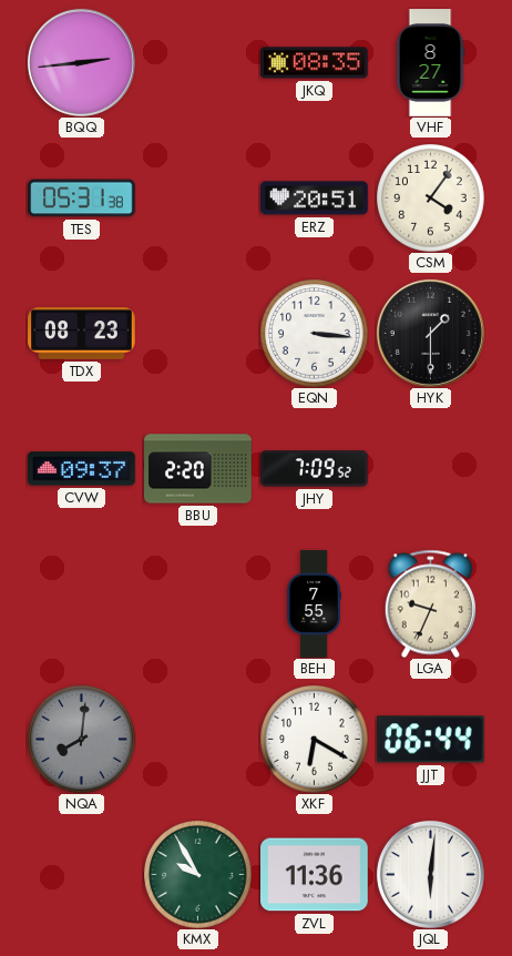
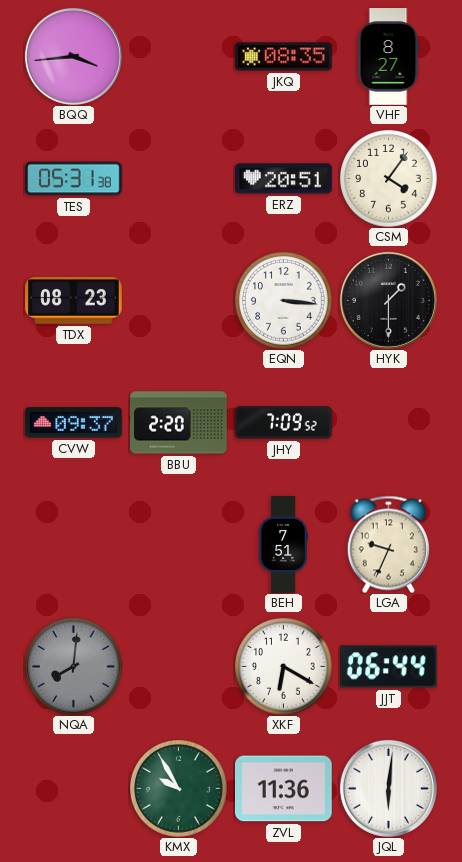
BQQ: 2:44 -> 3:44
BEH: 7:55 -> 7:51
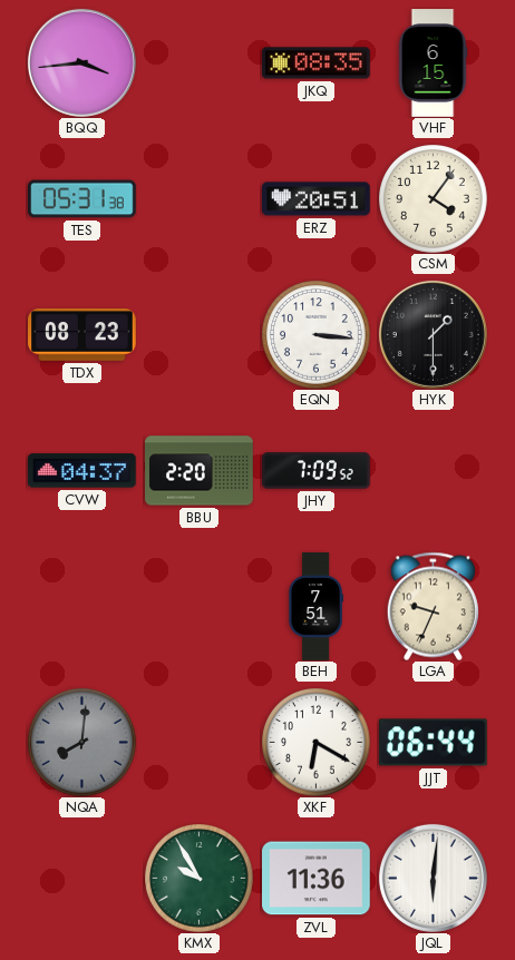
VHF: 8:27 -> 6:15
CVW: 09:37 -> 04:37
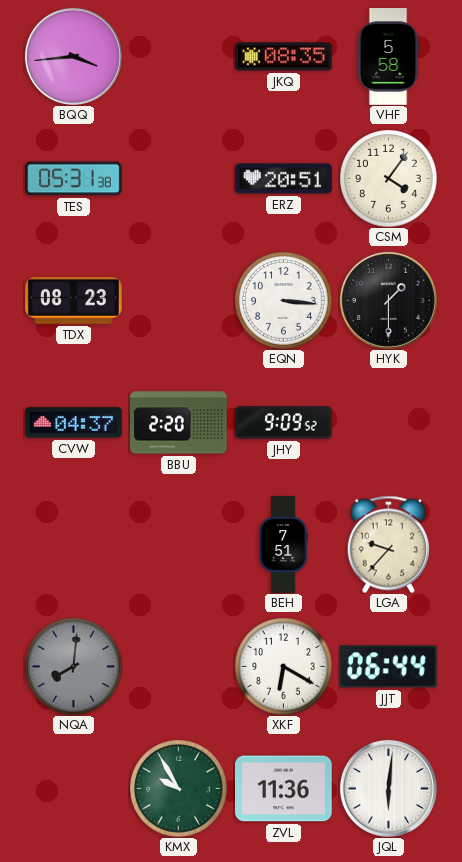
VHF: 6:15 -> 5:58
JHY: 7:09 -> 9:09
LGA: 9:34 -> 9:37
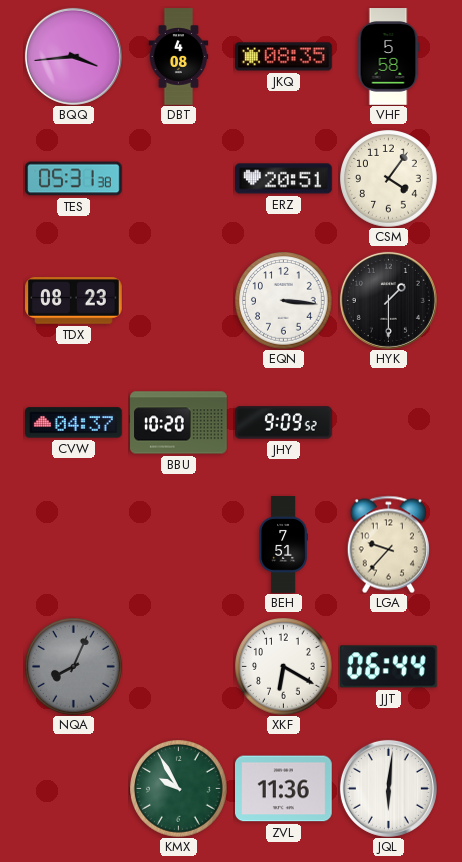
DBT: none -> 4:08
BBU: 2:20 -> 10:20
NQA: 8:01 -> 8:04
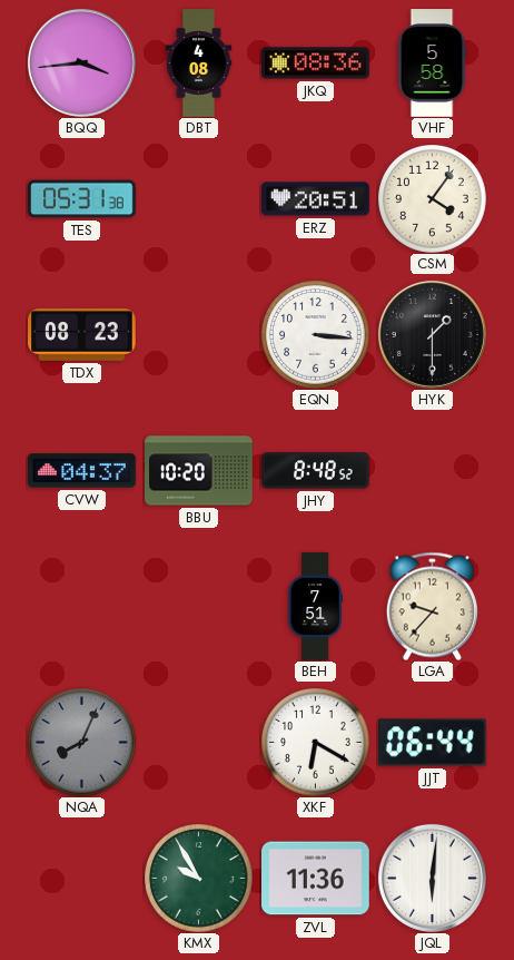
JKQ: 08:35 -> 08:36
JHY: 9:09 -> 8:48
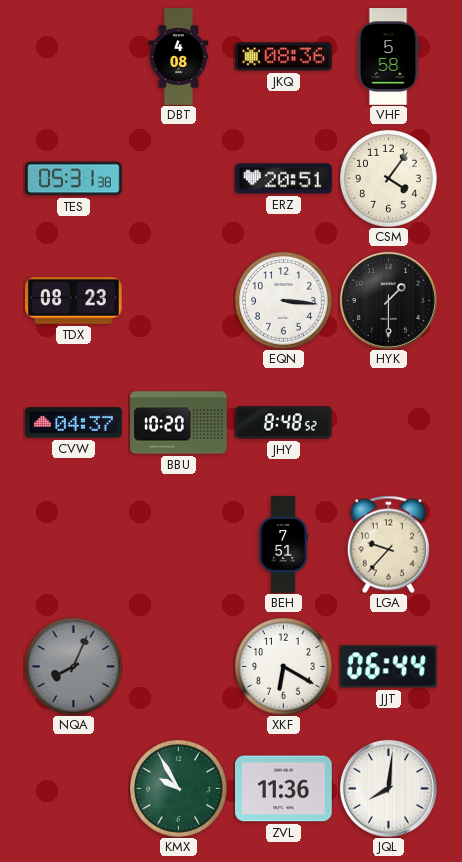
BQQ: 3:44 -> none
JQL: 6:01 -> 8:01
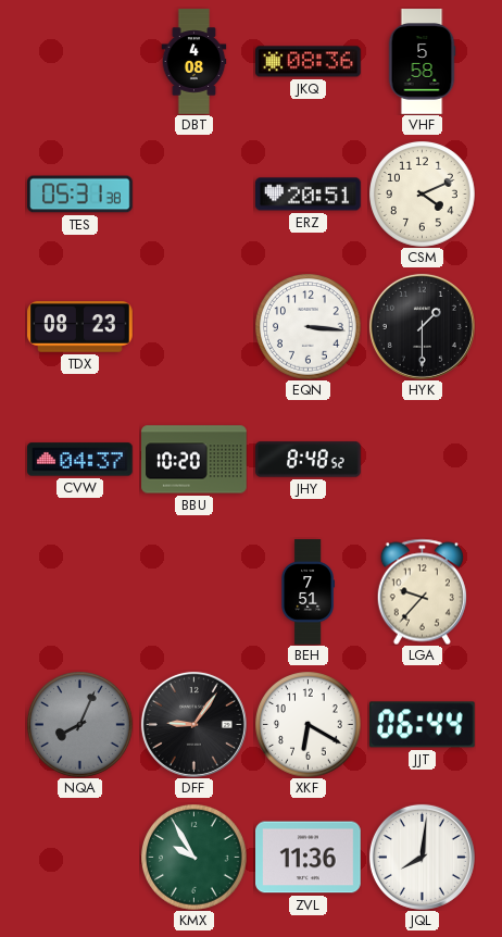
CSM: 4:06 -> 4:11
DFF: none -> 9:06
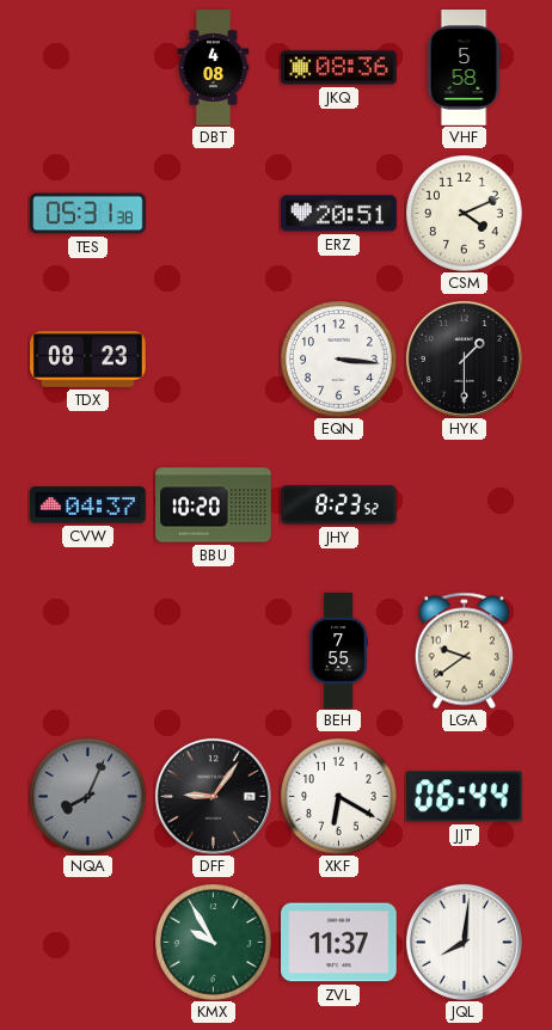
JHY: 8:48 -> 8:23
BEH: 7:51 -> 7:55
LGA: 9:37 -> 9:39
ZVL: 11:36 -> 11:37
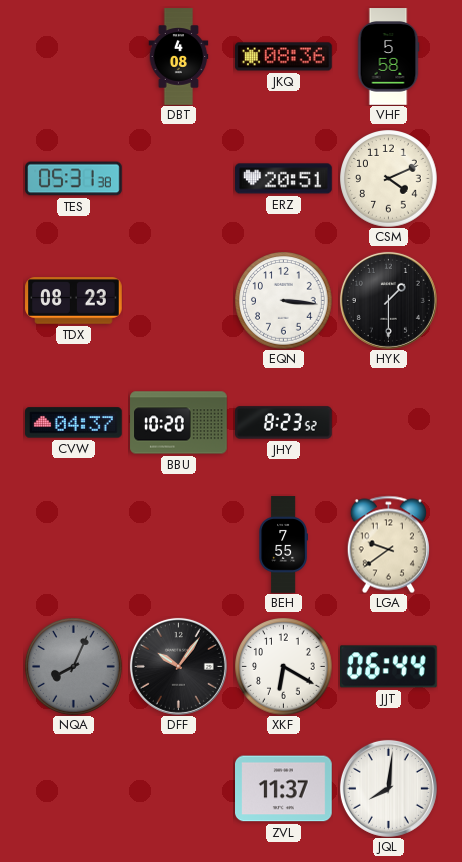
DFF: 9:06 -> 10:06
KMX: 9:55 -> none
